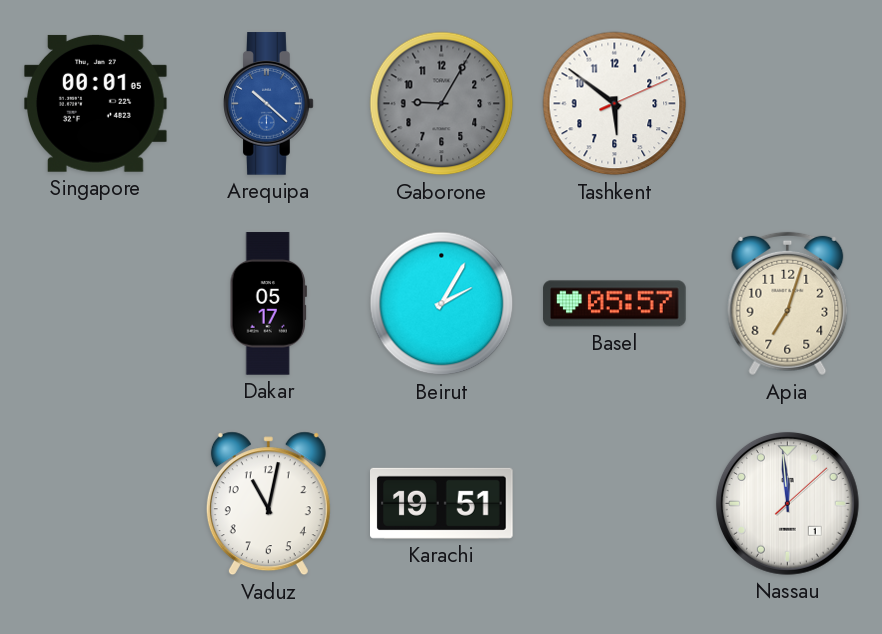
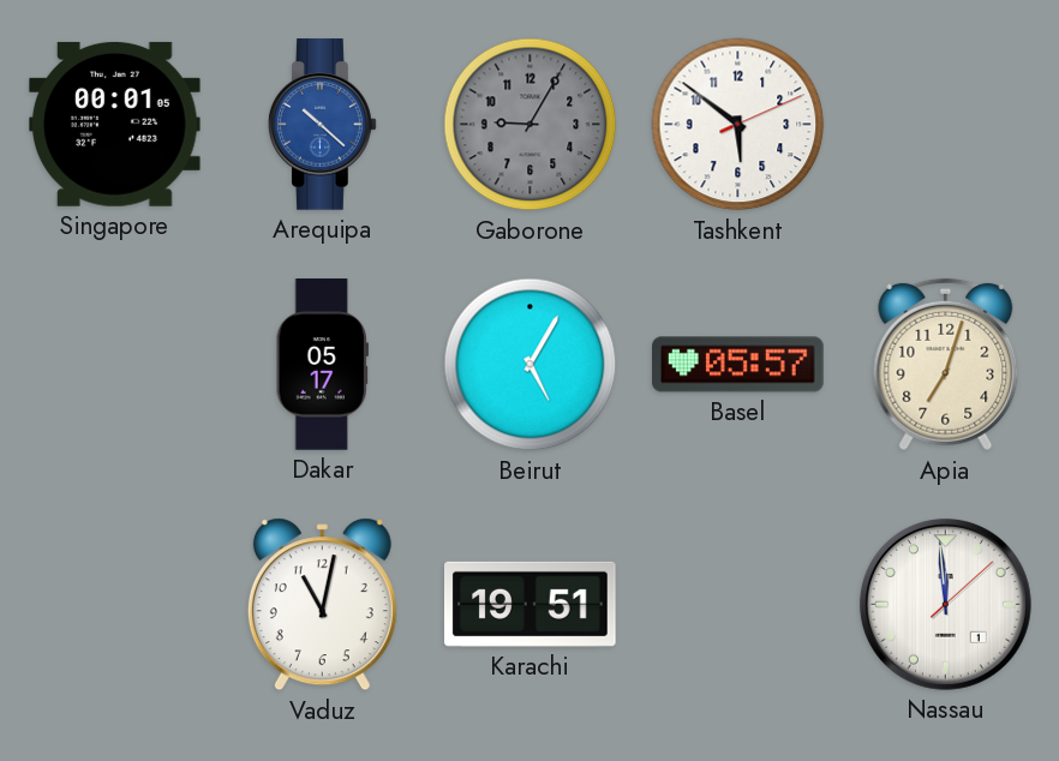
Beirut: 2:05 -> 5:05
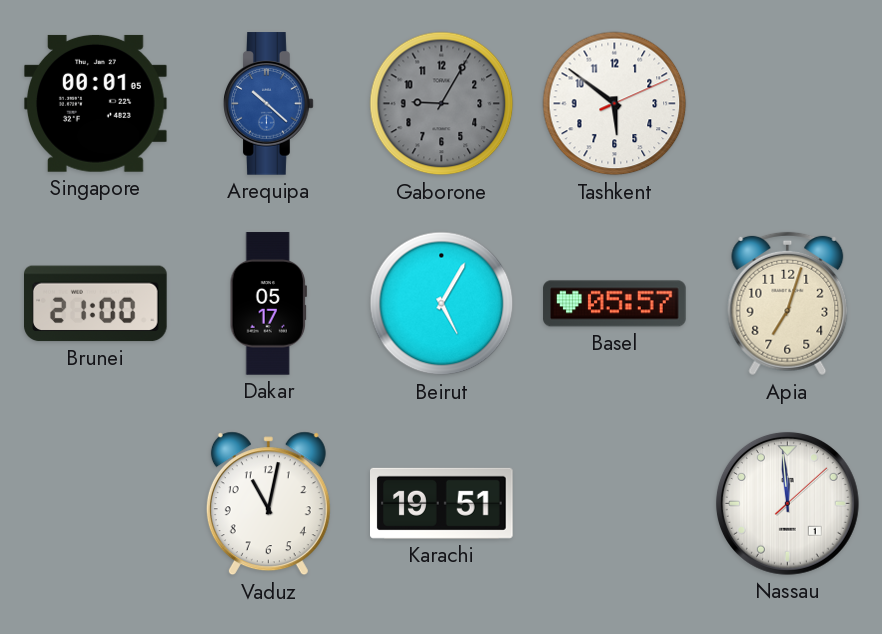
Brunei: none -> 21:00
